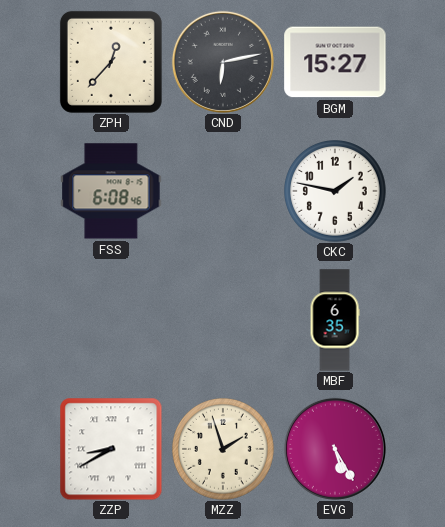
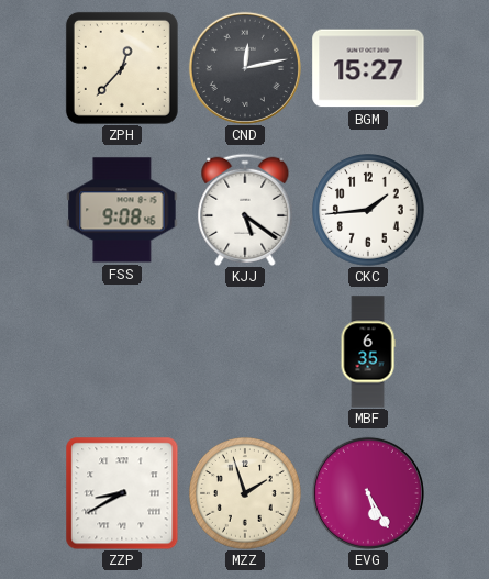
CND: 6:13 -> 12:13
FSS: 6:08 -> 9:08
KJJ: none -> 5:21
CKC: 1:47 -> 1:44
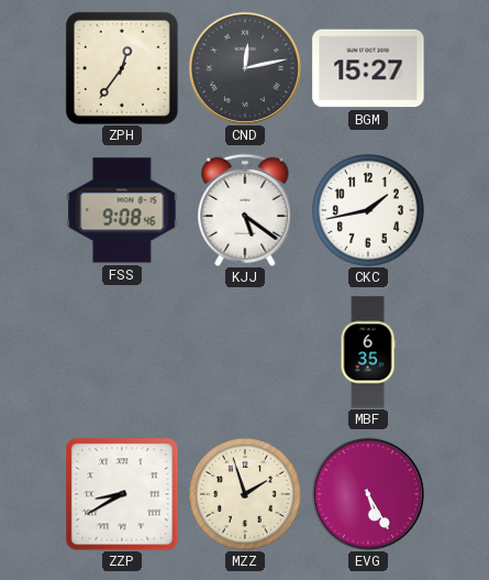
ZPH: 12:37 -> 12:36
CKC: 1:44 -> 1:43
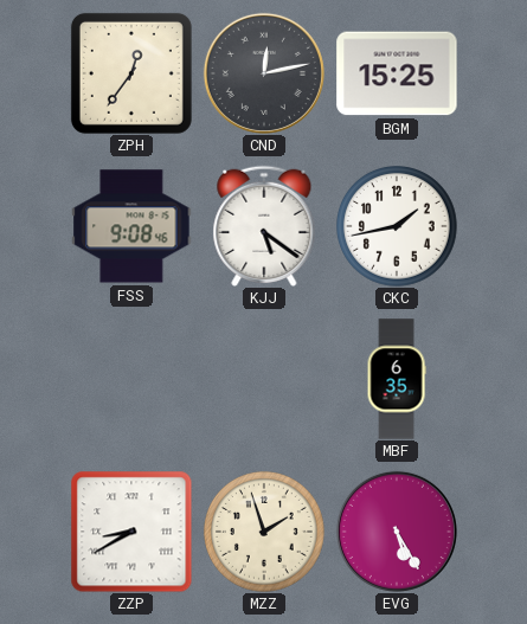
BGM: 15:27 -> 15:25
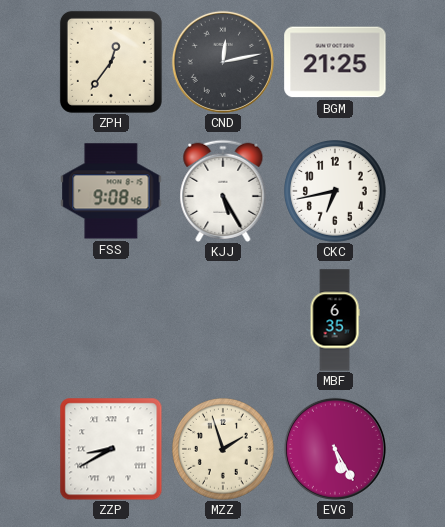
BGM: 15:25 -> 21:25
KJJ: 5:21 -> 5:25
CKC: 1:43 -> 6:43
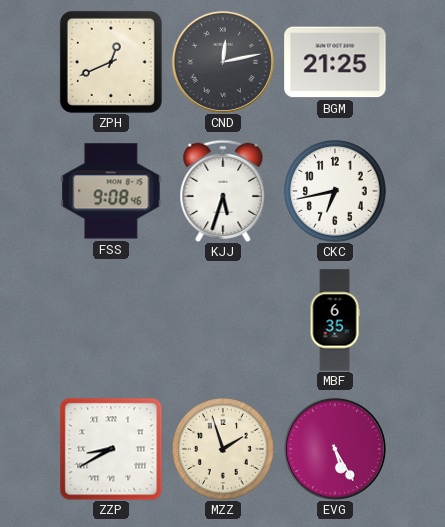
ZPH: 12:36 -> 12:41
KJJ: 5:25 -> 5:33
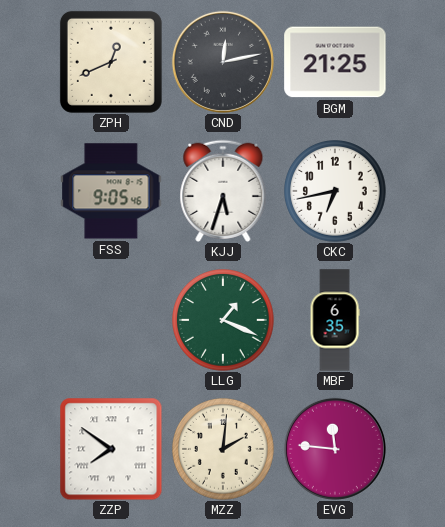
FSS: 9:08 -> 9:05
LLG: none -> 1:19
ZZP: 8:40 -> 7:51
MZZ: 1:57 -> 2:01
EVG: 5:25 -> 11:46
